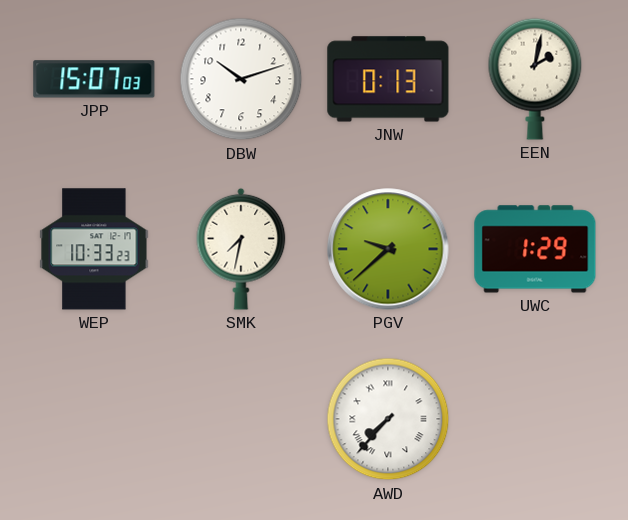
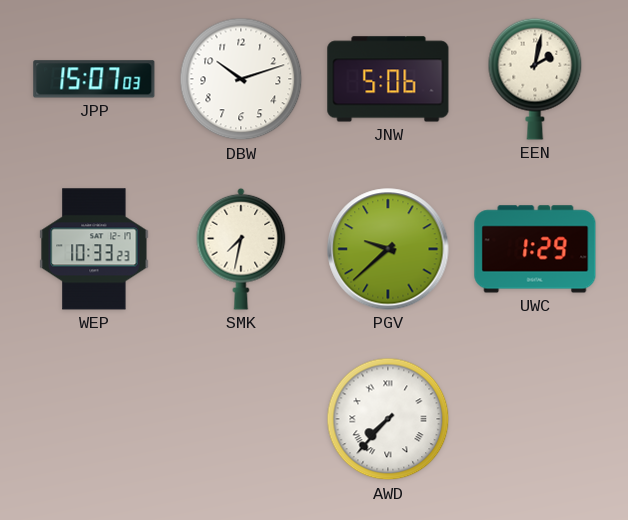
JNW: 0:13 -> 5:06
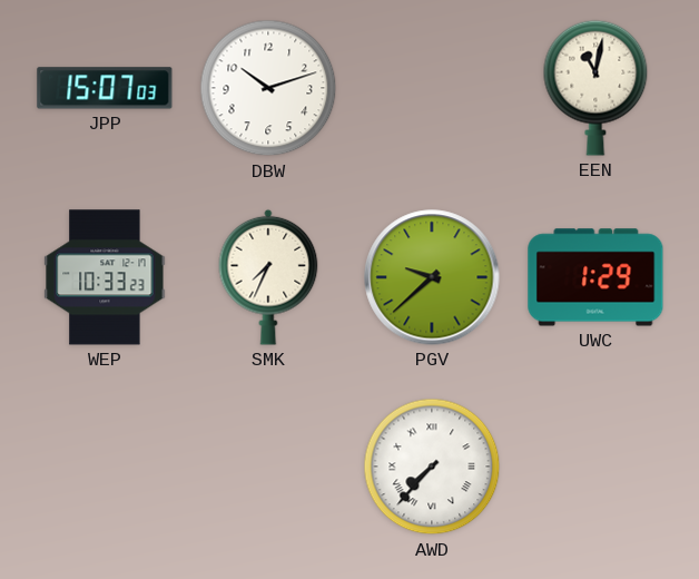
JNW: 5:06 -> none
EEN: 2:02 -> 11:02
SMK: 7:32 -> 7:34
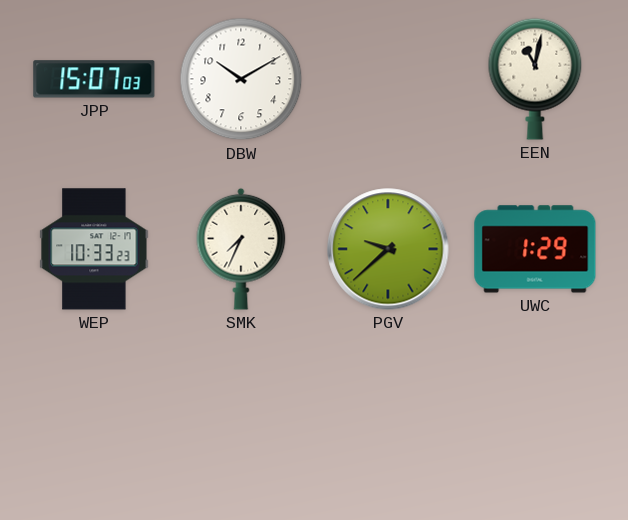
DBW: 10:12 -> 10:10
AWD: 7:37 -> none
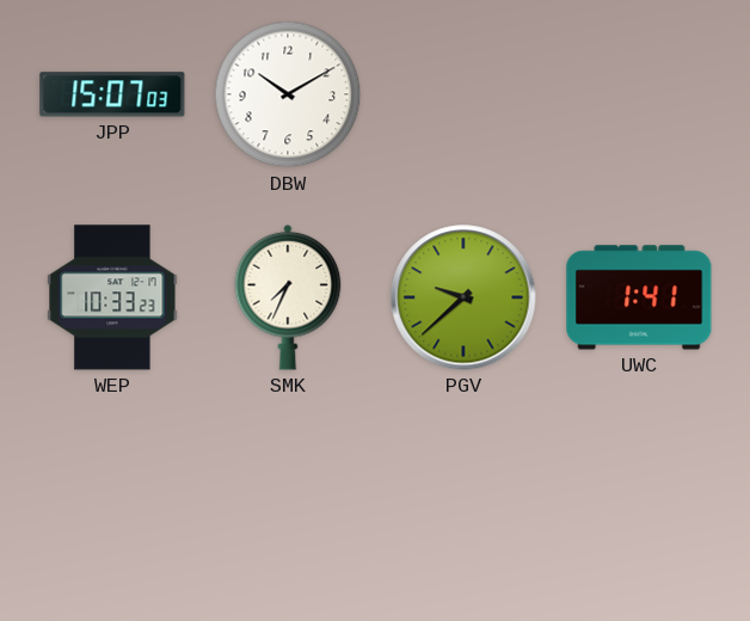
EEN: 11:02 -> none
UWC: 1:29 -> 1:41
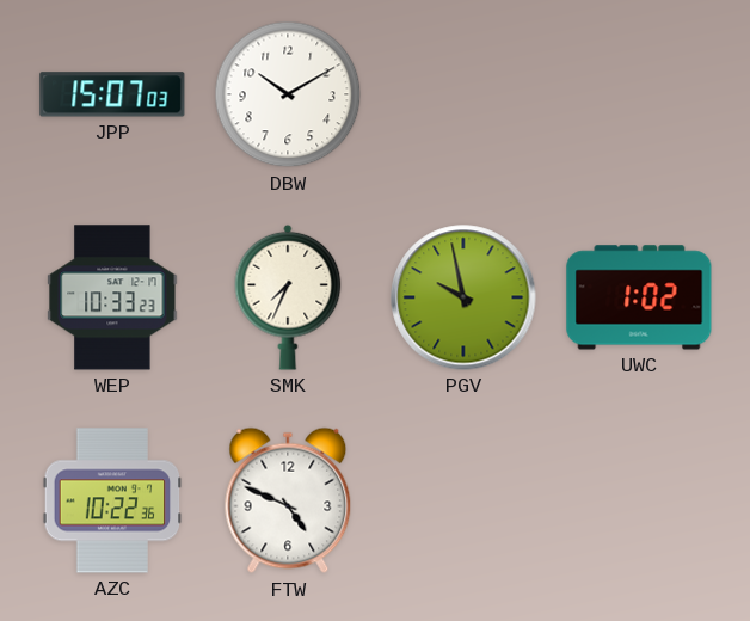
PGV: 9:38 -> 9:58
UWC: 1:41 -> 1:02
AZC: none -> 10:22
FTW: none -> 4:49
